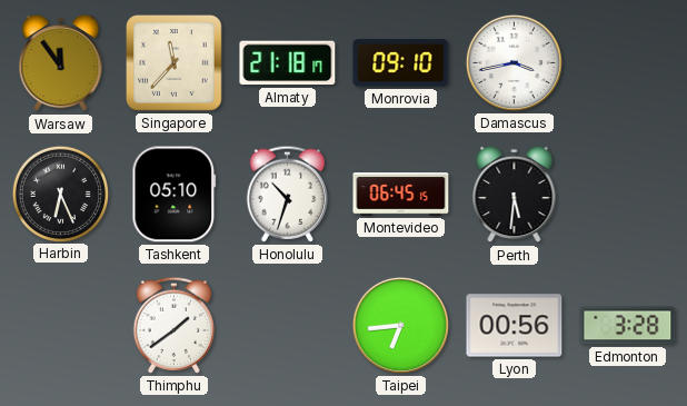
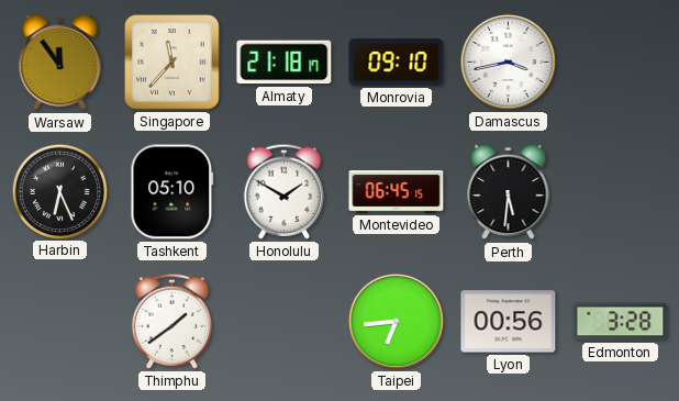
Honolulu: 10:33 -> 1:50
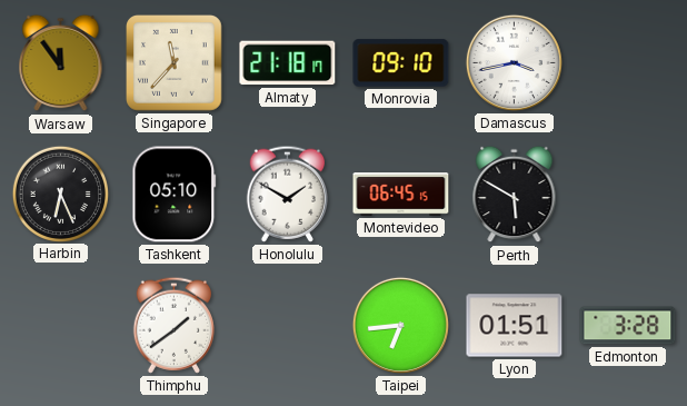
Perth: 5:31 -> 5:50
Lyon: 00:56 -> 01:51
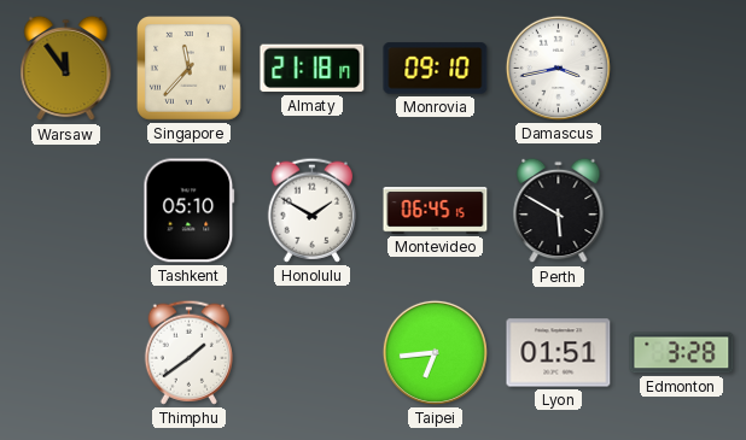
Harbin: 6:26 -> none
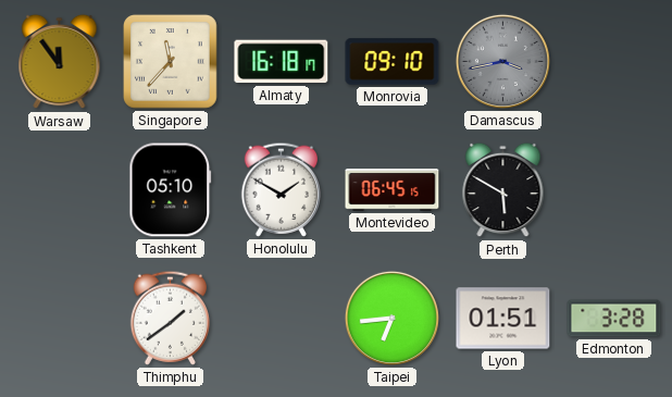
Almaty: 21:18 -> 16:18
Damascus dial: white -> grey
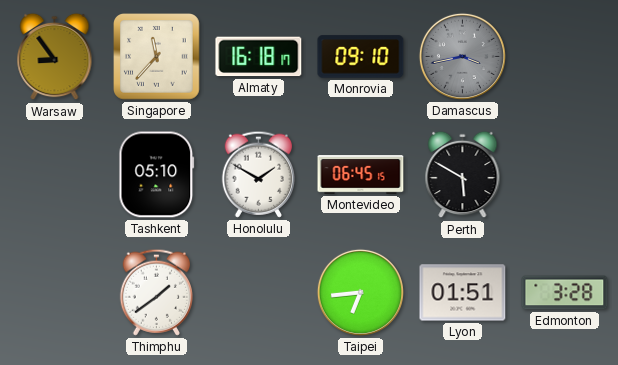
Warsaw: 11:54 -> 8:54
